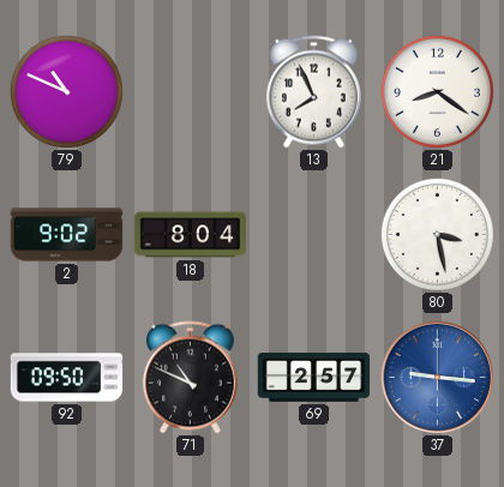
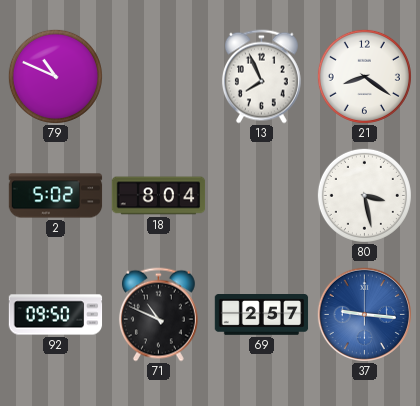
2: 9:02 -> 5:02
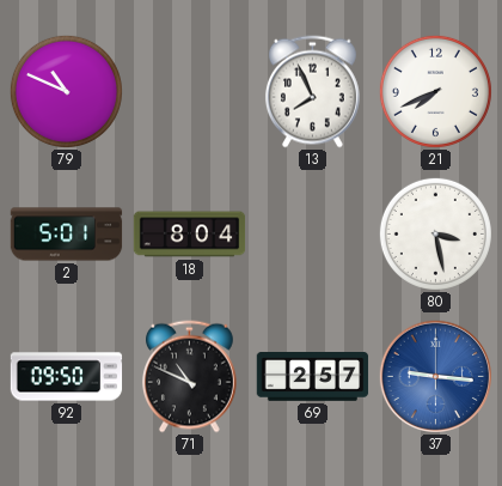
21: 8:21 -> 7:41
2: 5:02 -> 5:01
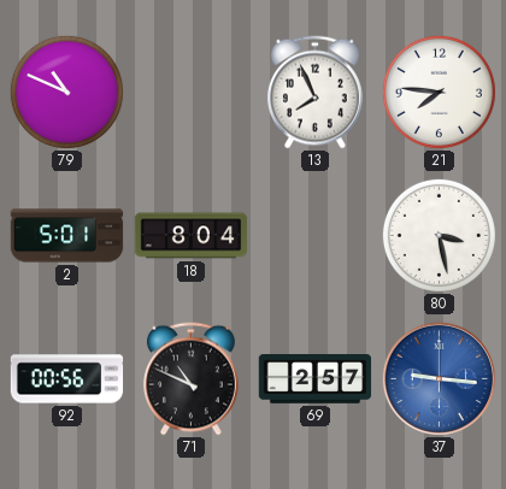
21: 7:41 -> 7:46
92: 09:50 -> 00:56
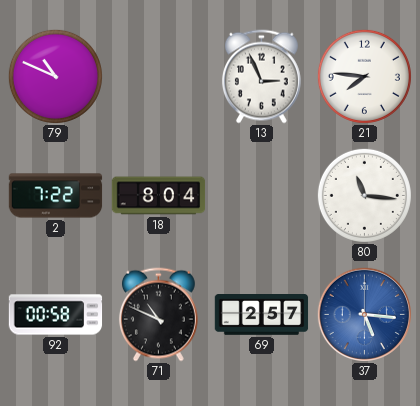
13: 7:56 -> 2:56
2: 5:01 -> 7:22
80: 3:28 -> 11:16
92: 00:56 -> 00:58
37: 9:16 -> 5:16
